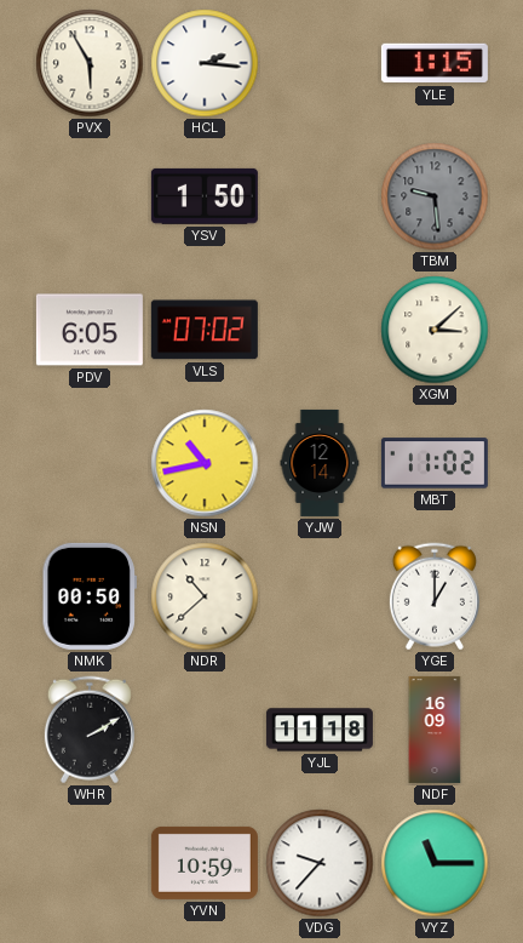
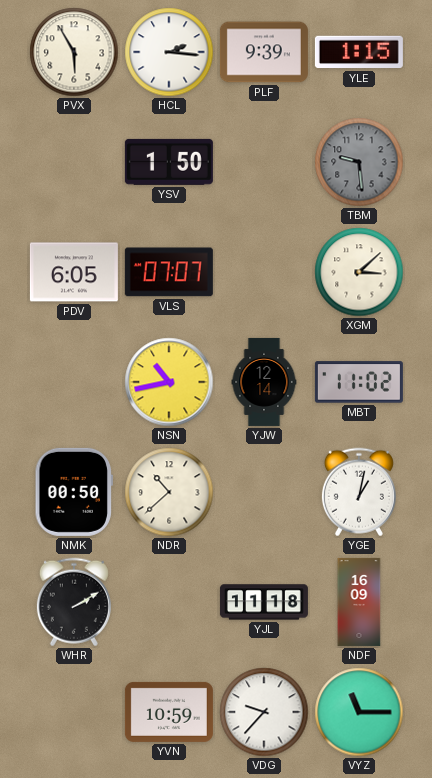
PLF: none -> 9:39
VLS: 07:02 -> 07:07
YGE: 1:00 -> 1:02
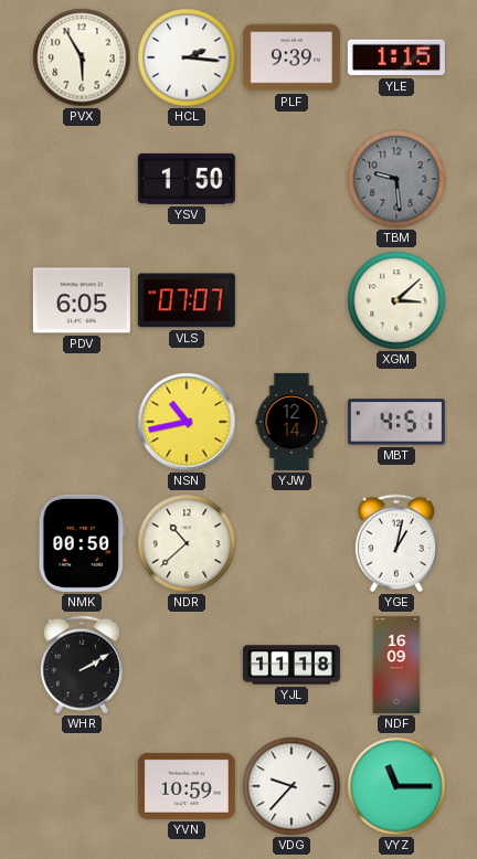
MBT: 11:02 -> 4:51
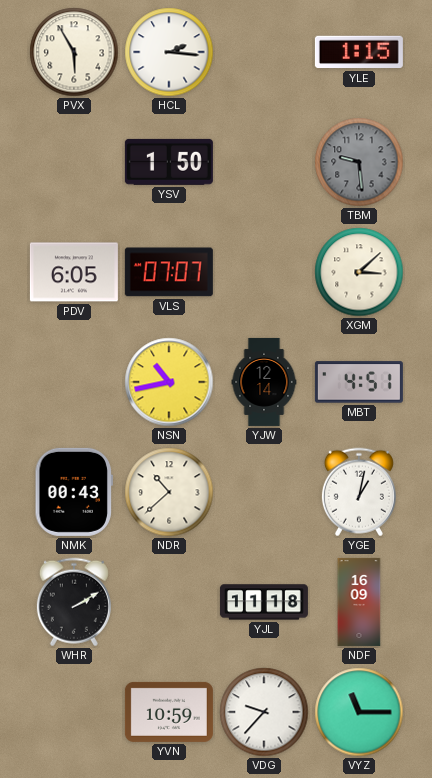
PLF: 9:39 -> none
NMK: 00:50 -> 00:43
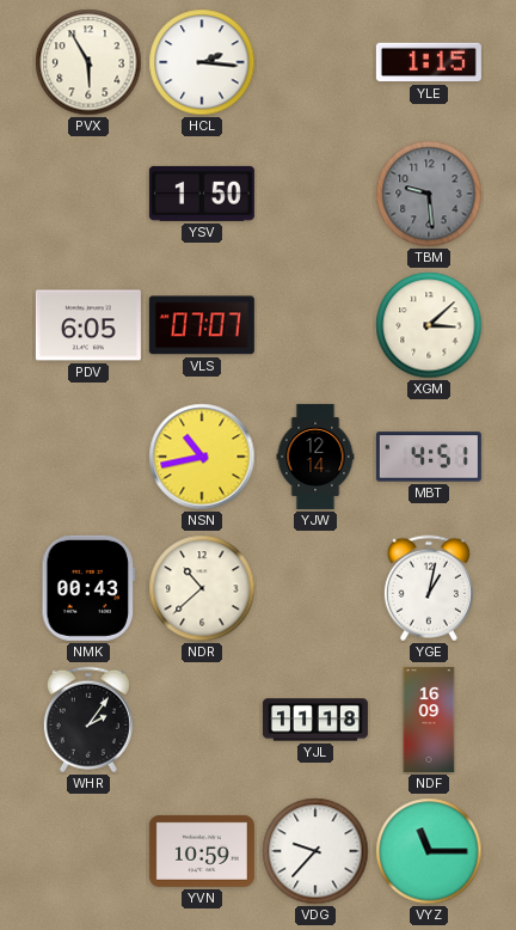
WHR: 2:10 -> 2:06
